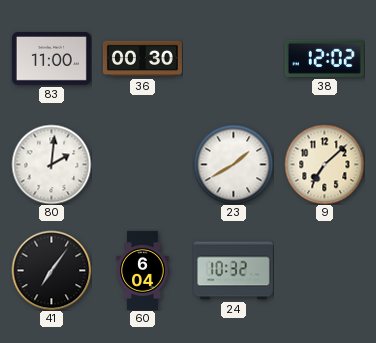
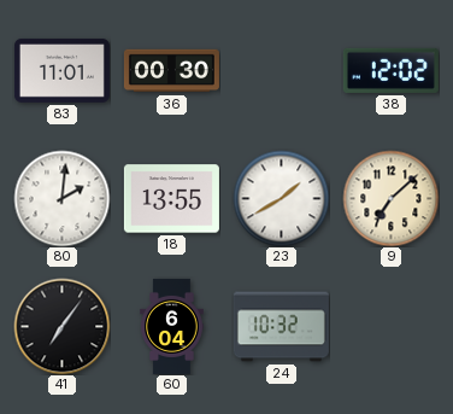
83: 11:00 -> 11:01
18: none -> 13:55
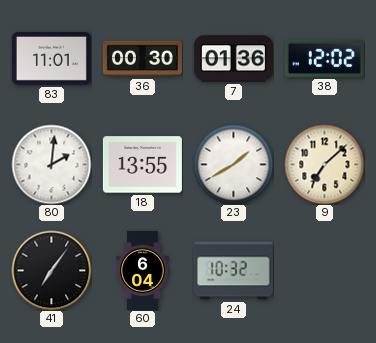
7: none -> 01:36
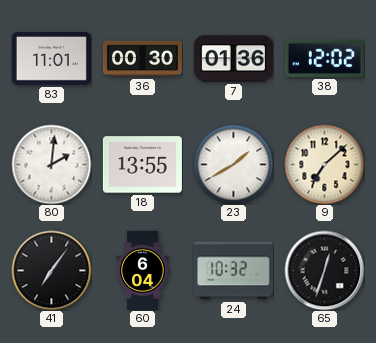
65: none -> 12:33
